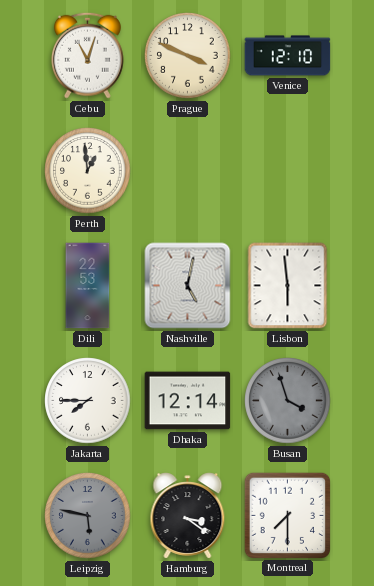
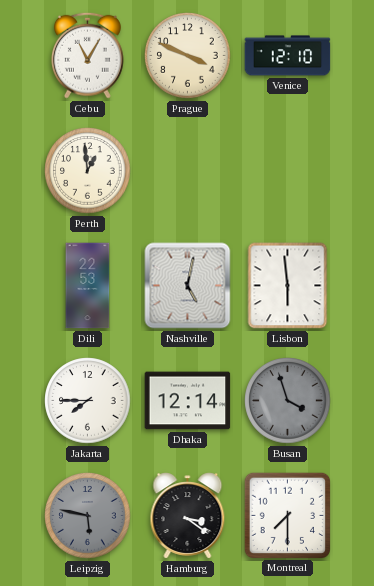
Cebu: 11:03 -> 11:05
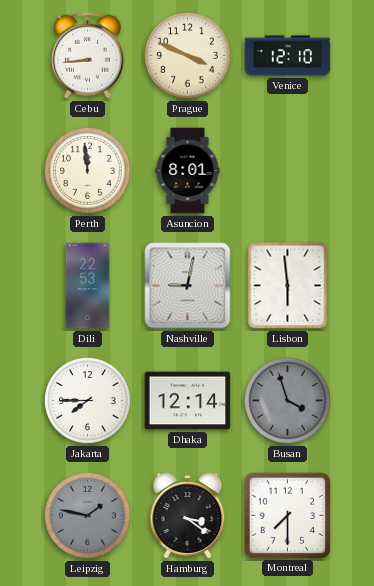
Cebu: 11:05 -> 8:44
Perth: 12:59 -> 11:59
Asuncion: none -> 8:01
Nashville: 5:02 -> 9:02
Leipzig: 5:47 -> 1:47
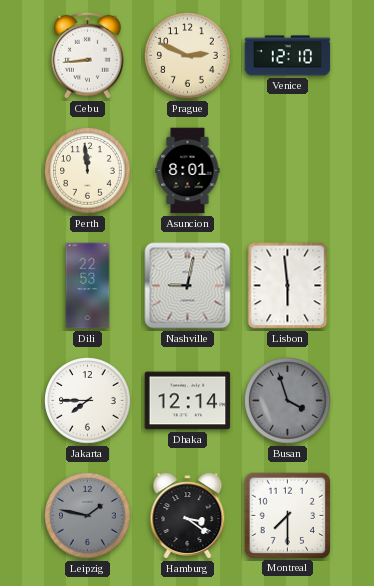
Prague: 3:49 -> 2:49
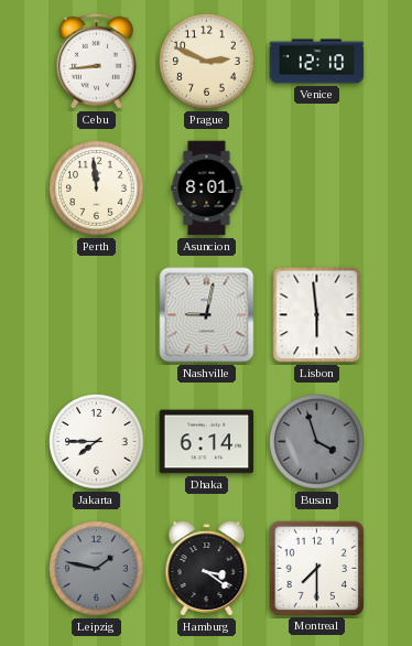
Dili: 22:53 -> none
Dhaka: 12:14 -> 6:14
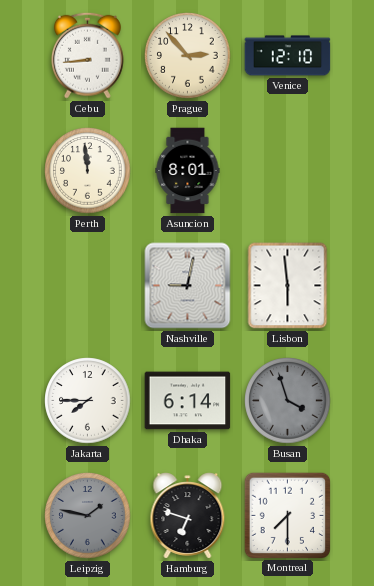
Prague: 2:49 -> 2:53
Hamburg: 3:21 -> 6:48
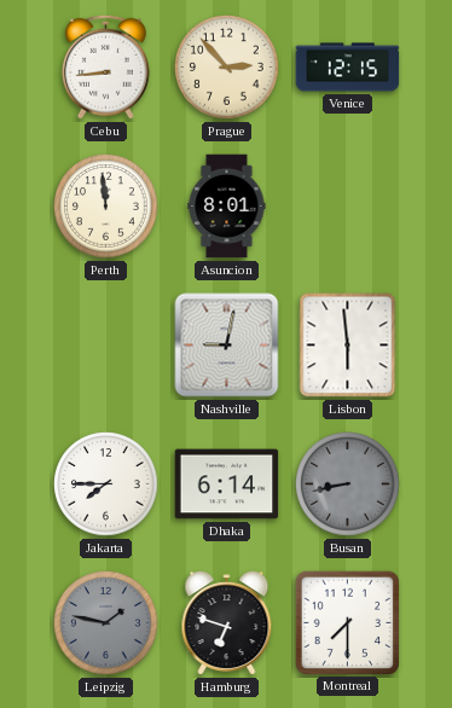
Venice: 12:10 -> 12:15
Busan: 3:57 -> 8:43
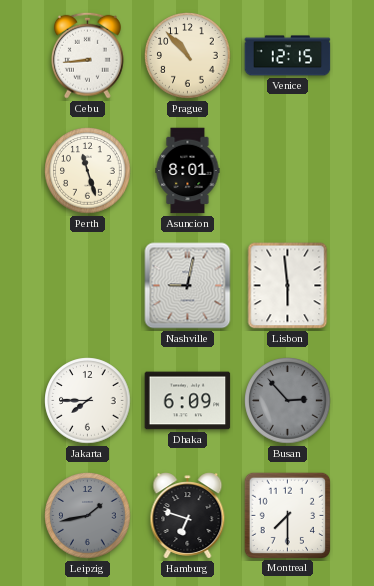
Prague: 2:53 -> 10:53
Perth: 11:59 -> 11:27
Dhaka: 6:14 -> 6:09
Busan: 8:43 -> 2:53
Leipzig: 1:47 -> 1:43
